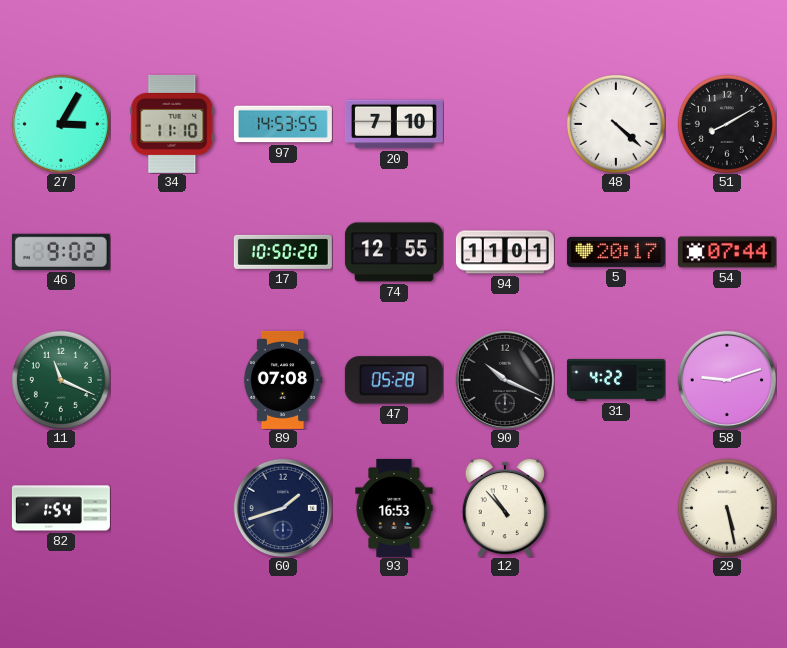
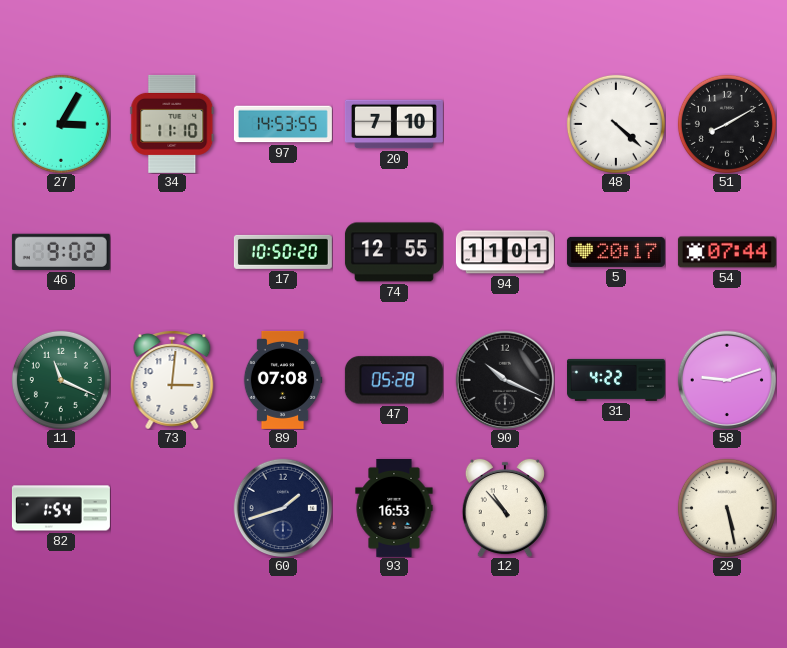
73: none -> 3:01
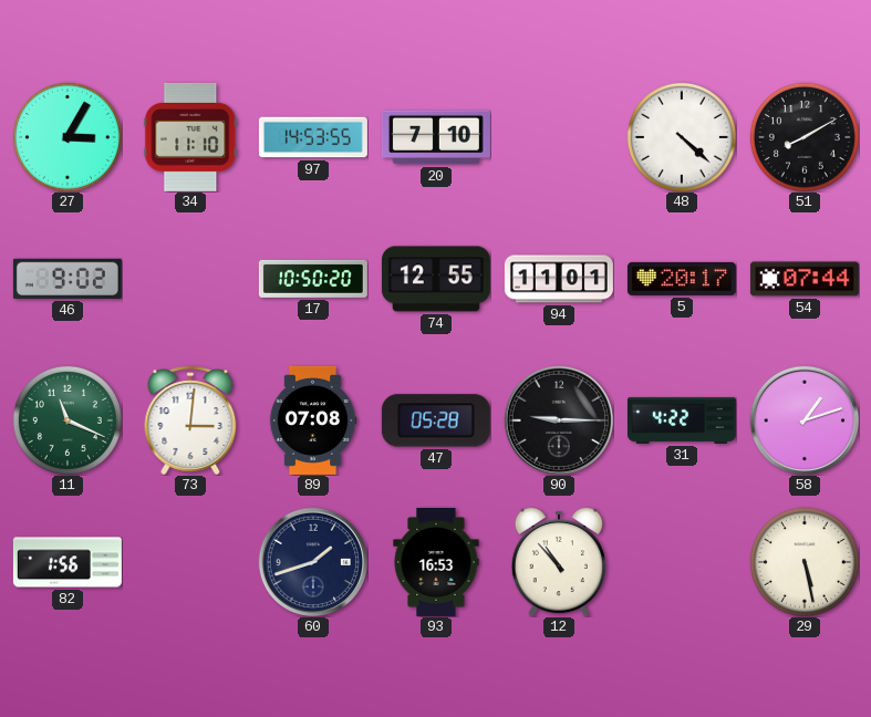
90: 10:19 -> 9:15
58: 9:12 -> 1:12
82: 1:54 -> 1:56
